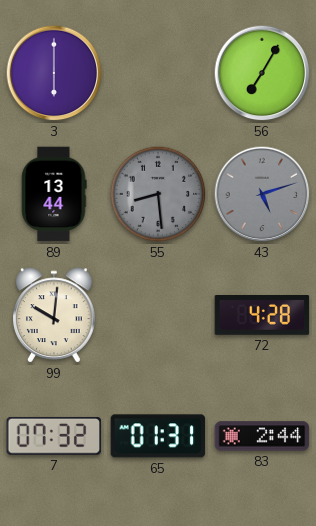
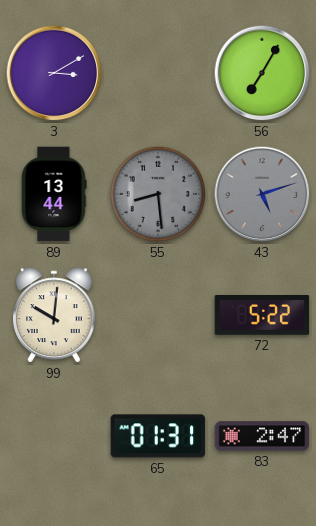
3: 6:00 -> 3:10
72: 4:28 -> 5:22
7: 07:32 -> none
83: 2:44 -> 2:47
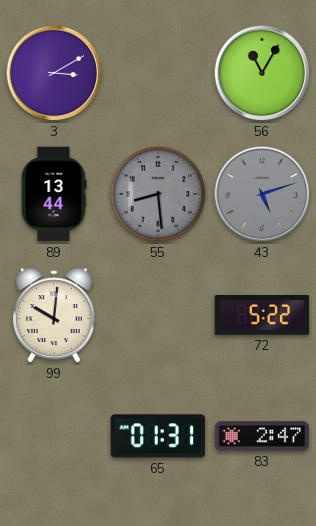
56: 7:05 -> 11:05
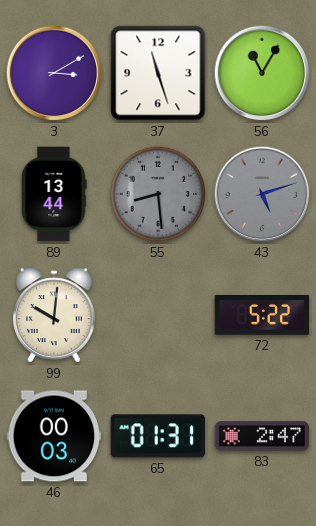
37: none -> 11:27
46: none -> 00:03
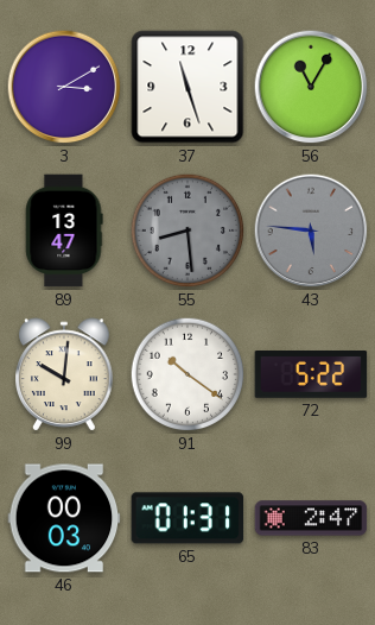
89: 13:44 -> 13:47
43: 5:12 -> 5:46
91: none -> 10:21
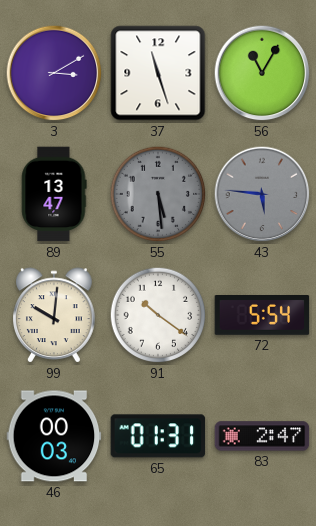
55: 8:29 -> 5:29
72: 5:22 -> 5:54
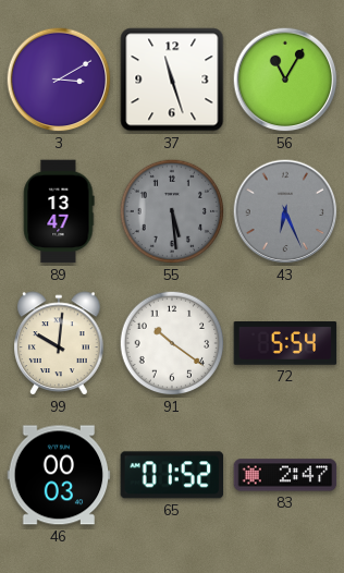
43: 5:46 -> 6:26
65: 01:31 -> 01:52
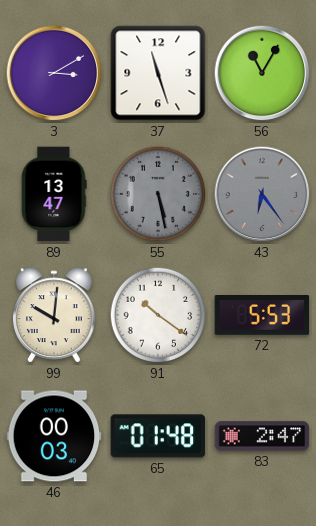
55: 5:29 -> 5:28
43: 6:26 -> 6:24
72: 5:54 -> 5:53
65: 01:52 -> 01:48
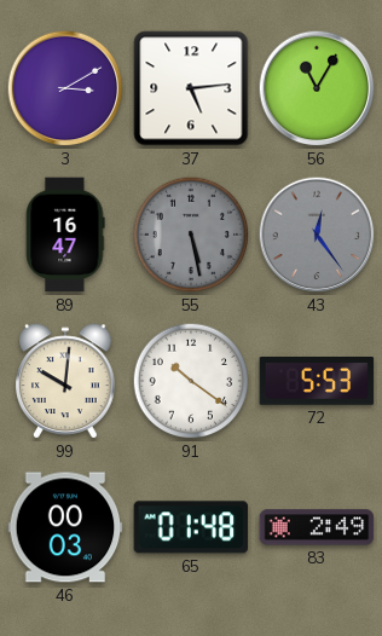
37: 11:27 -> 5:14
89: 13:47 -> 16:47
43: 6:24 -> 12:24
83: 2:47 -> 2:49
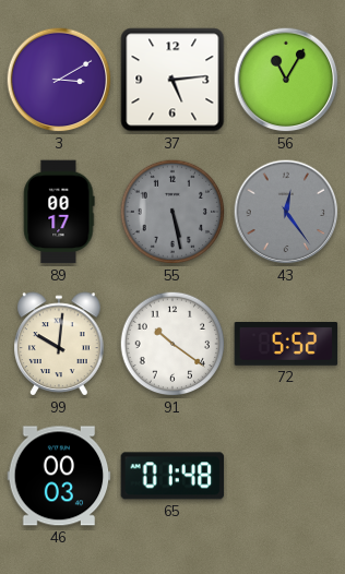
89: 16:47 -> 00:17
72: 5:53 -> 5:52
83: 2:49 -> none
